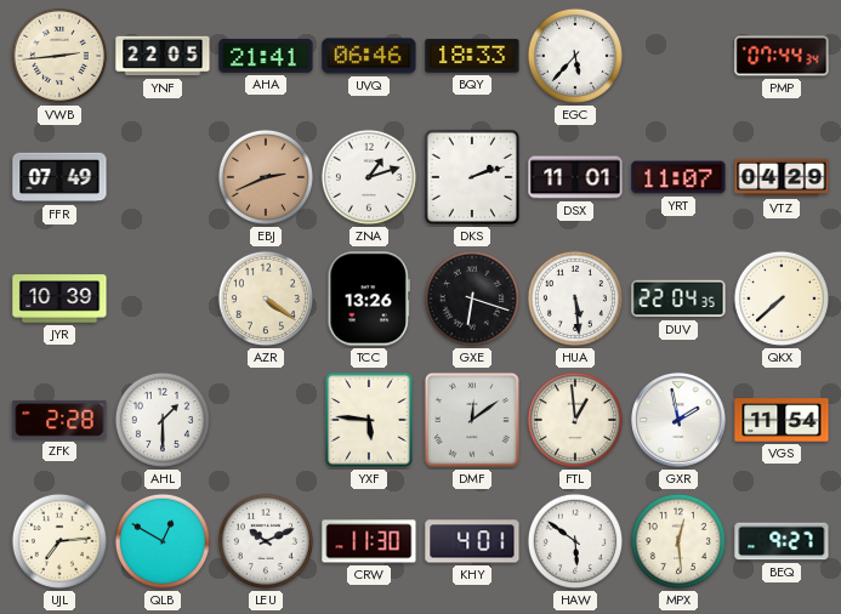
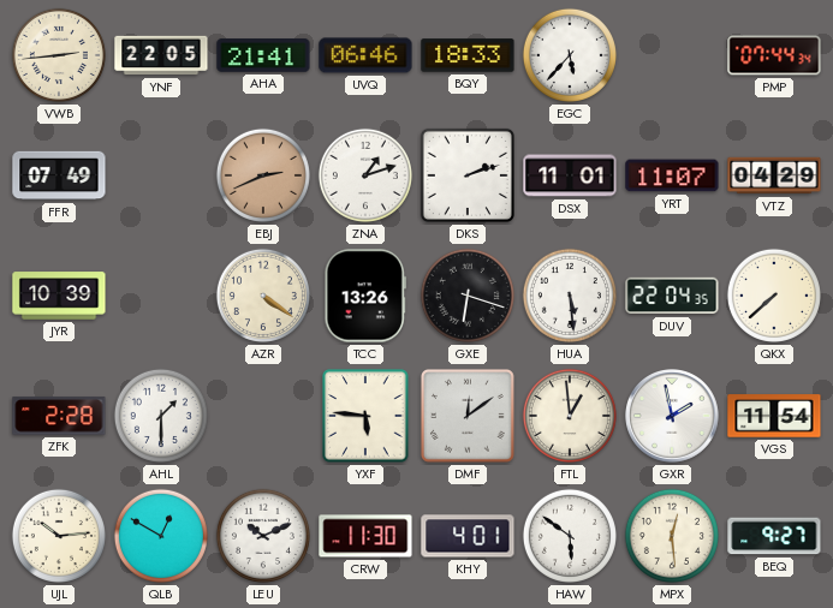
UJL: 7:14 -> 10:14
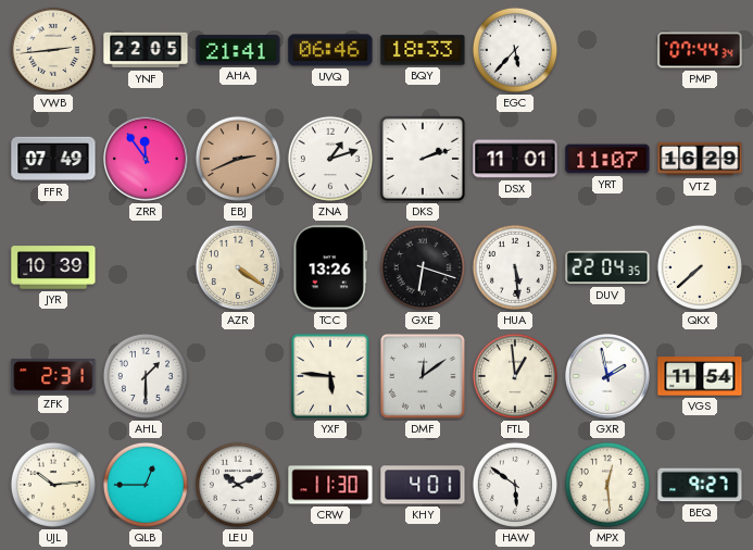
ZRR: none -> 11:54
VTZ: 04:29 -> 16:29
ZFK: 2:28 -> 2:31
QLB: 12:50 -> 12:45
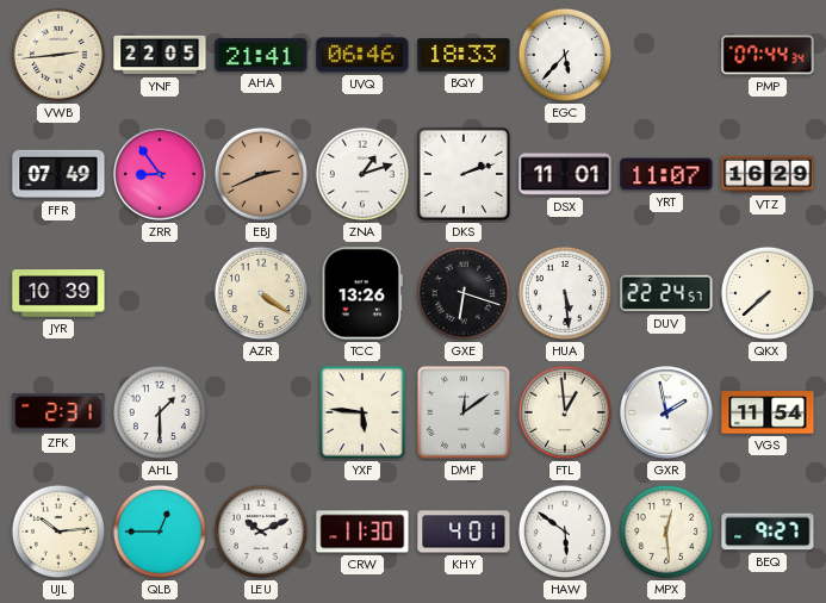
ZRR: 11:54 -> 8:54
DUV: 22:04 -> 22:24
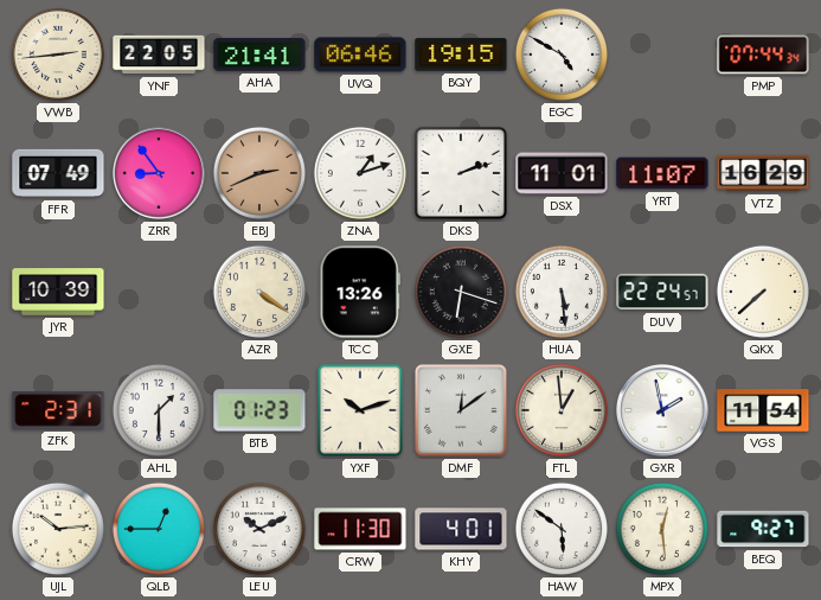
BQY: 18:33 -> 19:15
EGC: 5:37 -> 4:50
BTB: none -> 01:23
YXF: 5:46 -> 10:12
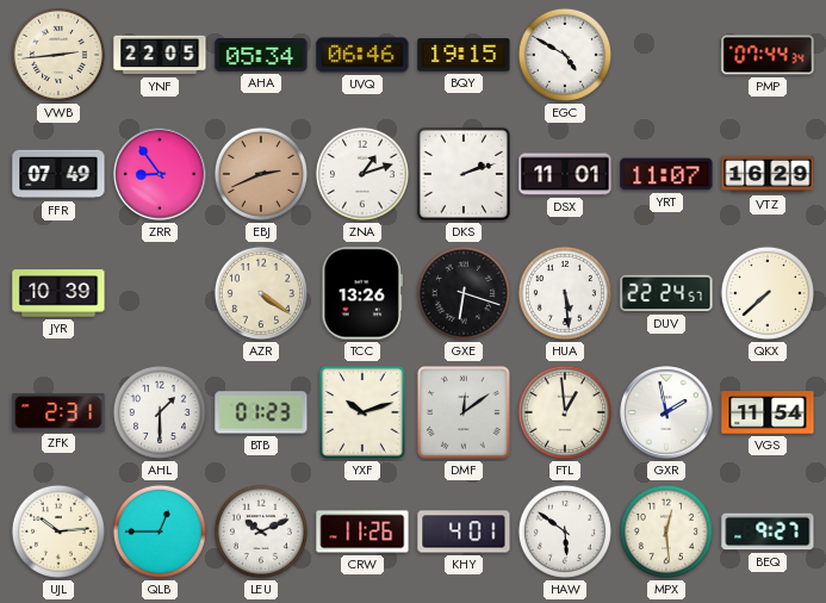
AHA: 21:41 -> 05:34
CRW: 11:30 -> 11:26
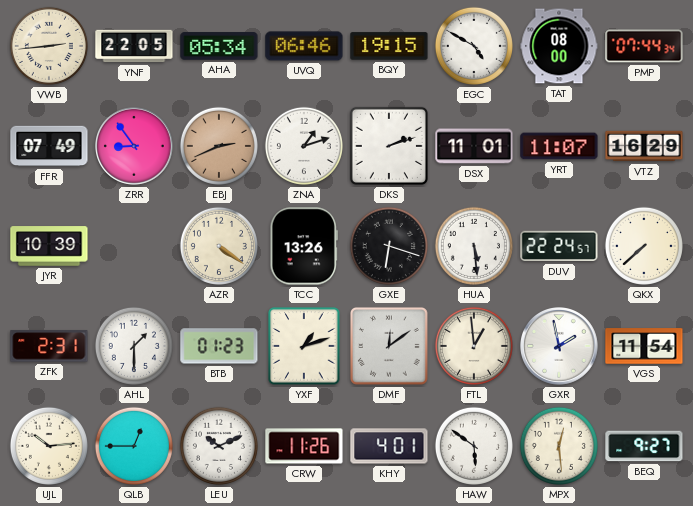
TAT: none -> 08:00
YXF: 10:12 -> 1:12
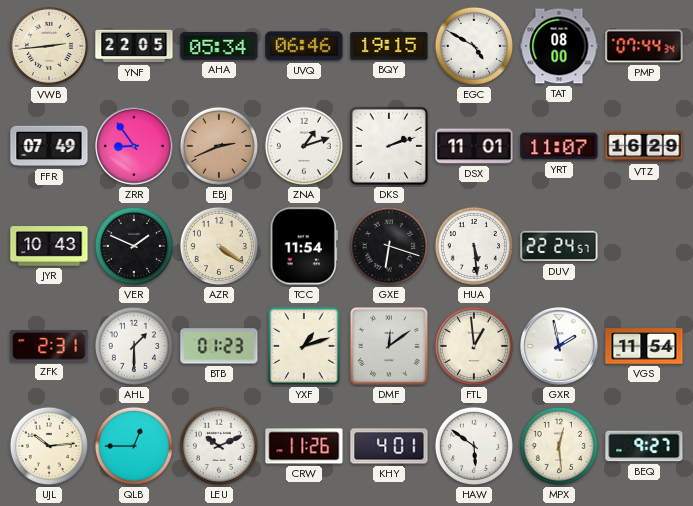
JYR: 10:39 -> 10:43
VER: none -> 1:49
TCC: 13:26 -> 11:54
QKX: 7:38 -> none
